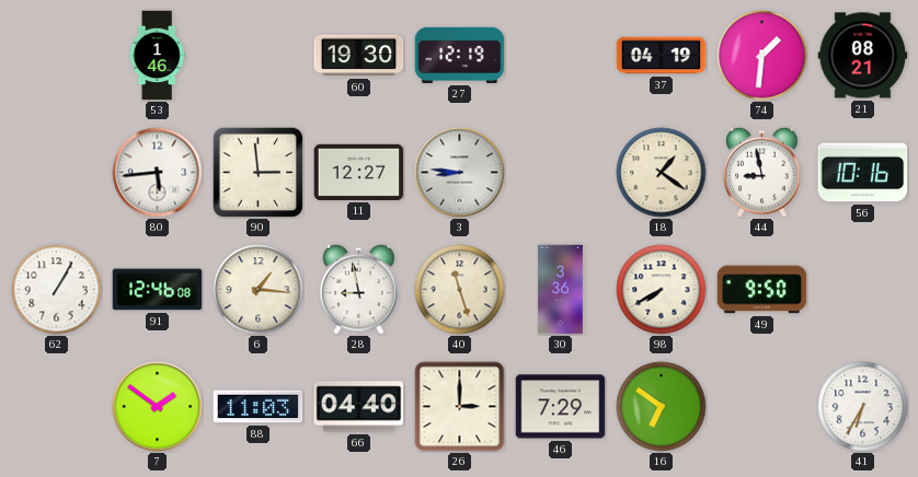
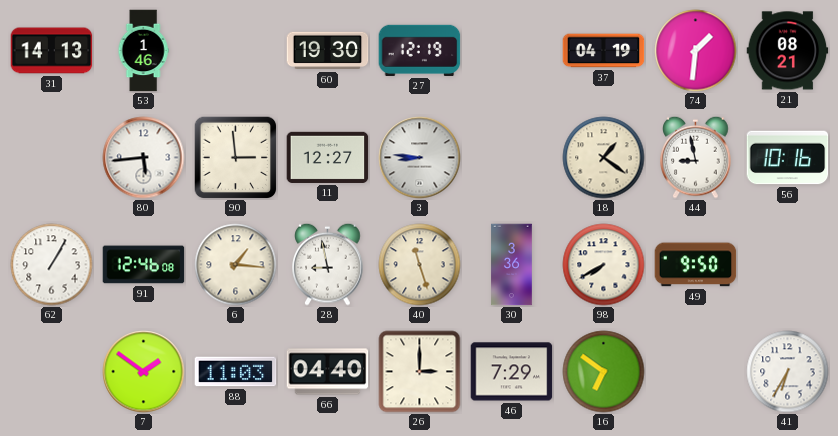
31: none -> 14:13
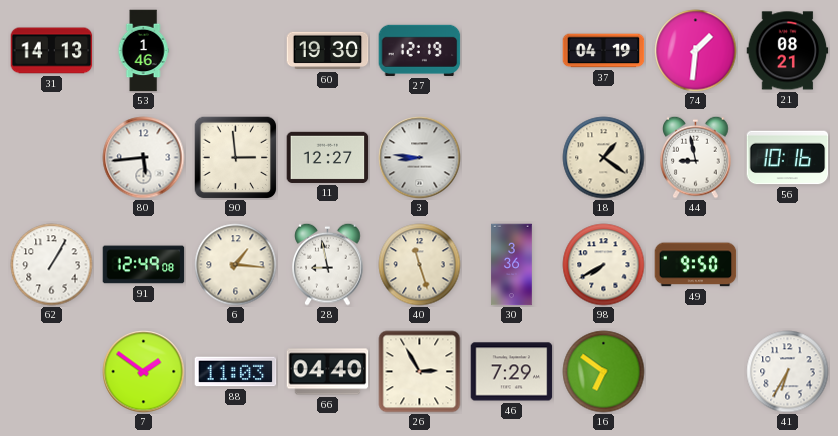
91: 12:46 -> 12:49
26: 3:00 -> 2:55
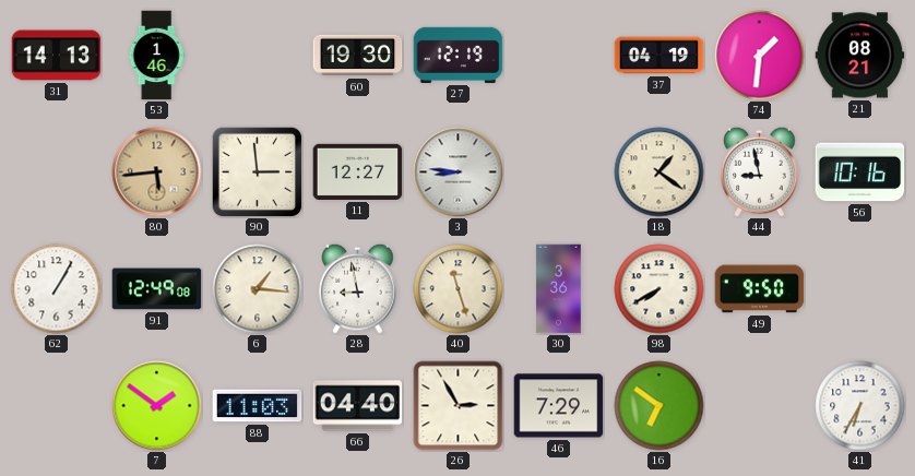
80 dial: white -> champagne
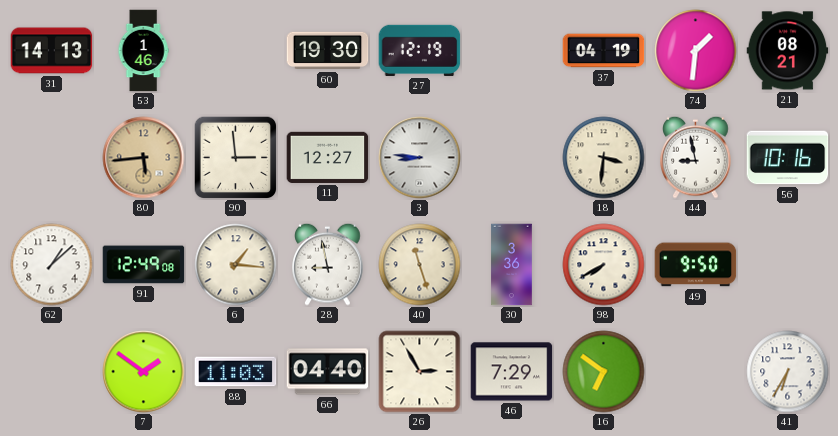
18: 1:21 -> 3:31
62: 1:05 -> 1:08
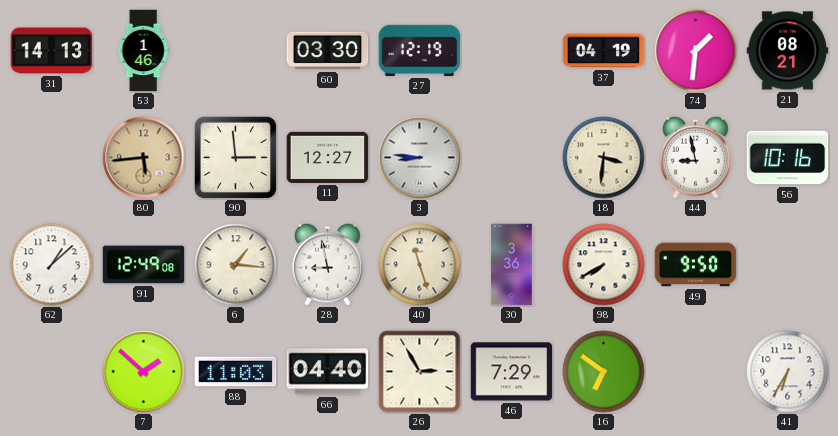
60: 19:30 -> 03:30
7: 1:51 -> 1:52
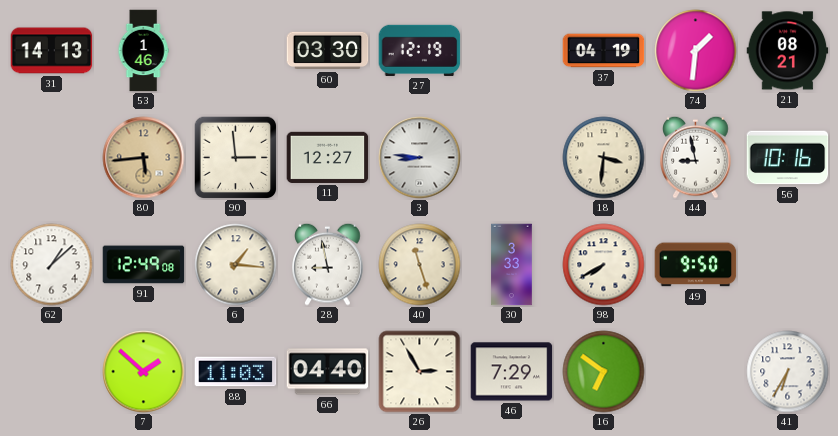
30: 3:36 -> 3:33
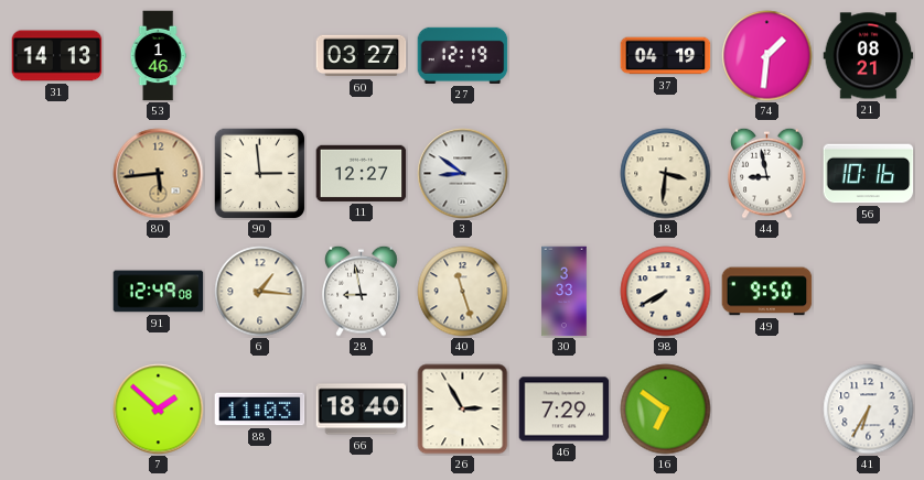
60: 03:30 -> 03:27
3: 8:46 -> 8:51
62: 1:08 -> none
66: 04:40 -> 18:40
